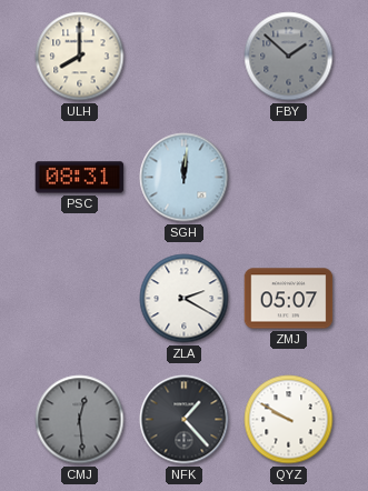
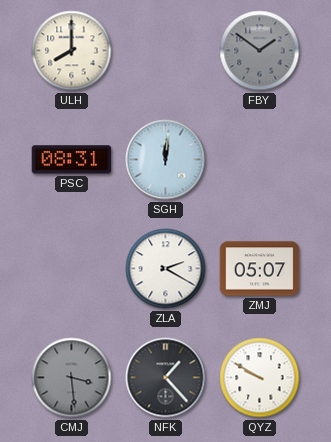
FBY: 1:52 -> 1:51
CMJ: 12:29 -> 3:29
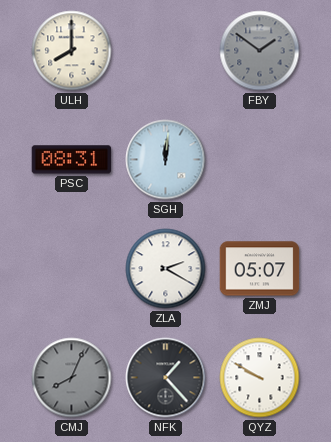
CMJ: 3:29 -> 8:04
